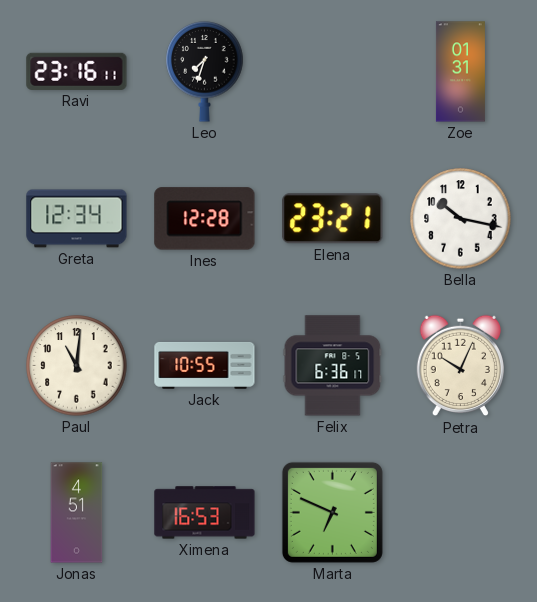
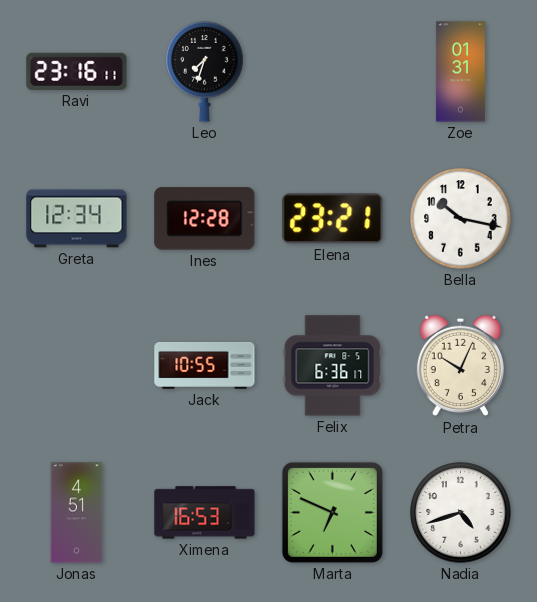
Paul: 11:01 -> none
Nadia: none -> 4:42
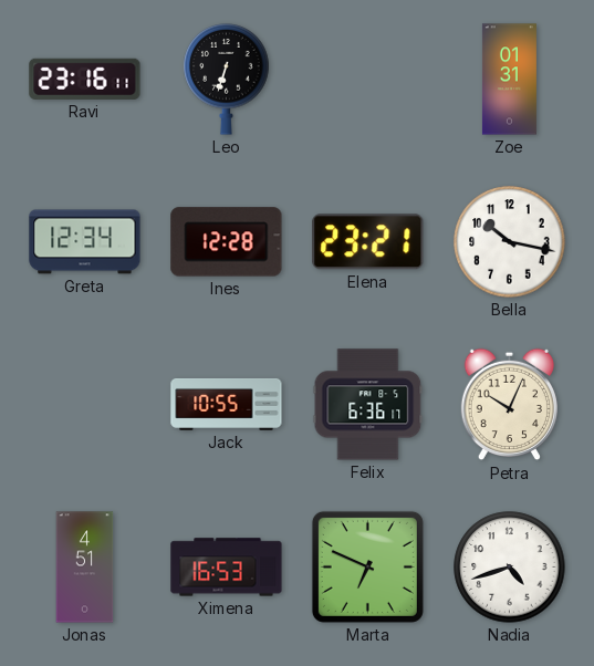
Leo: 7:33 -> 6:33
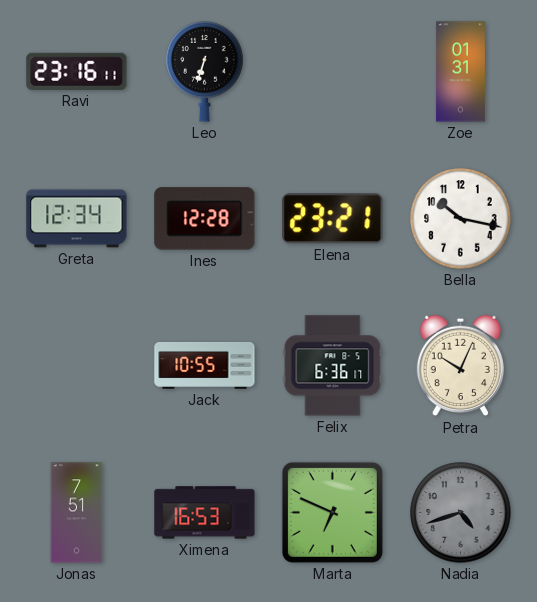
Jonas: 4:51 -> 7:51
Nadia dial: white -> grey
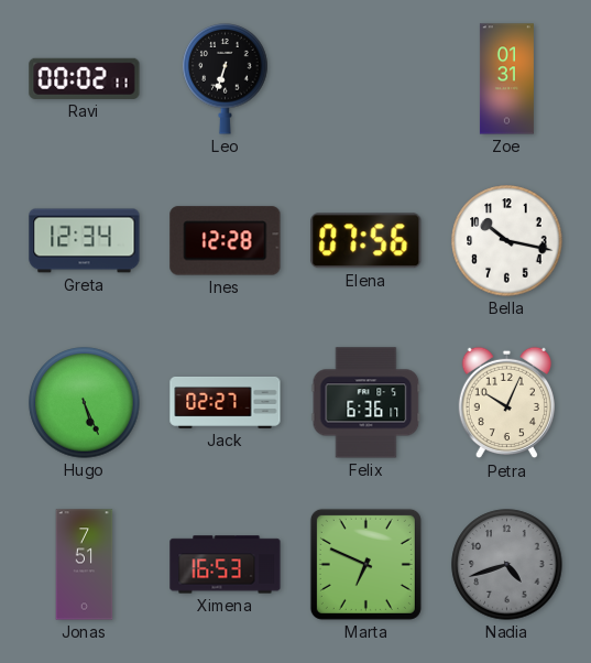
Ravi: 23:16 -> 00:02
Elena: 23:21 -> 07:56
Hugo: none -> 5:26
Jack: 10:55 -> 02:27
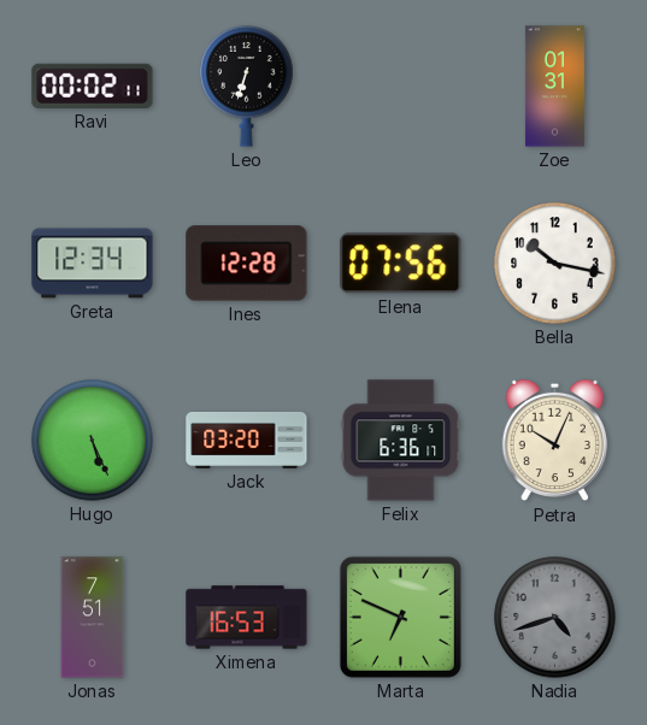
Jack: 02:27 -> 03:20
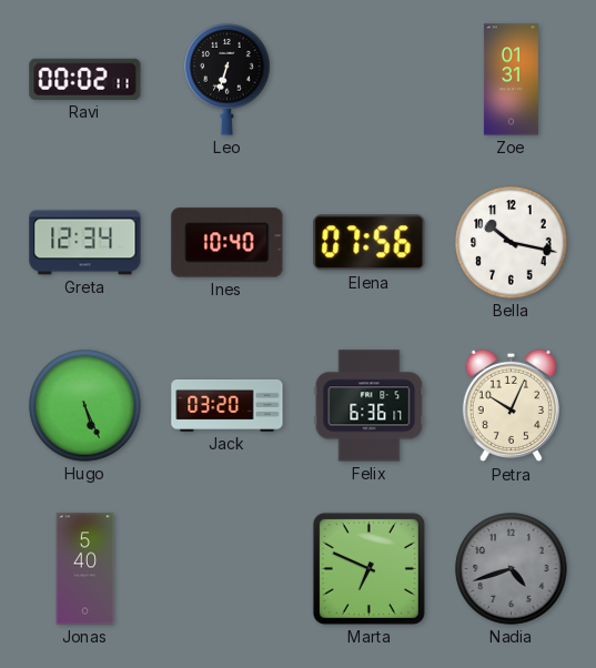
Ines: 12:28 -> 10:40
Jonas: 7:51 -> 5:40
Ximena: 16:53 -> none
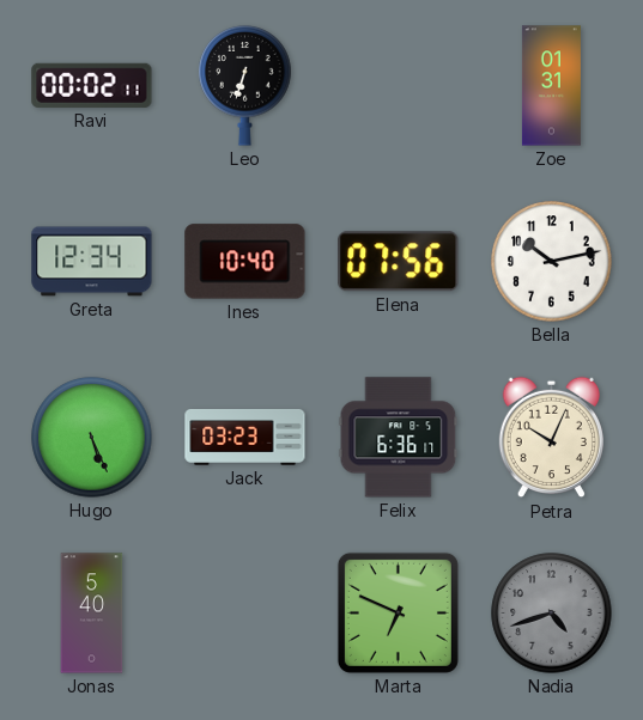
Bella: 10:17 -> 10:13
Jack: 03:20 -> 03:23
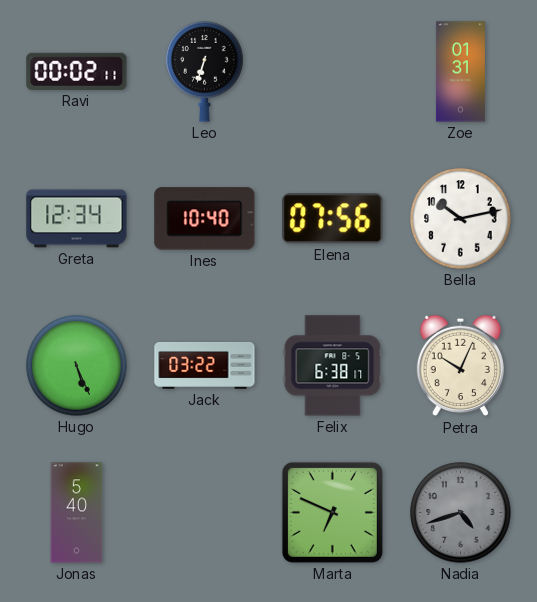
Jack: 03:23 -> 03:22
Felix: 6:36 -> 6:38
